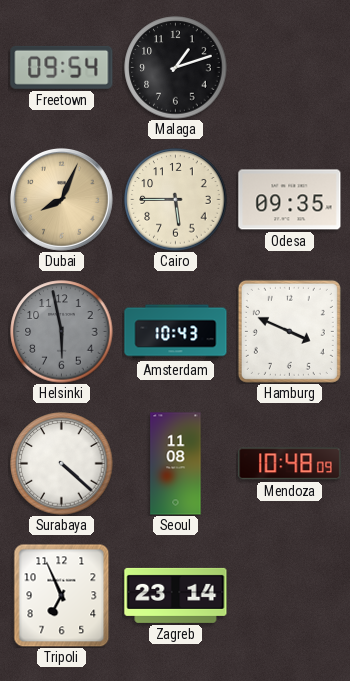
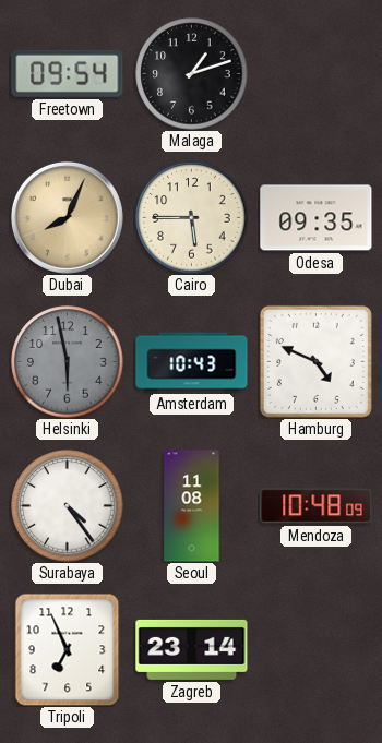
Hamburg: 3:49 -> 4:49
Surabaya: 4:22 -> 4:24
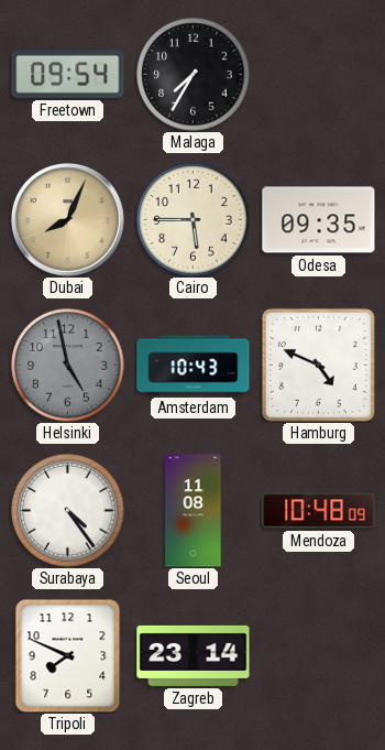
Malaga: 1:12 -> 7:35
Helsinki: 5:58 -> 4:58
Tripoli: 6:56 -> 7:49
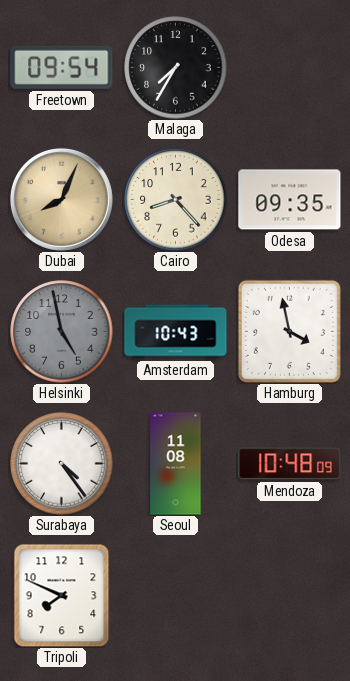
Cairo: 5:45 -> 8:23
Hamburg: 4:49 -> 3:58
Zagreb: 23:14 -> none
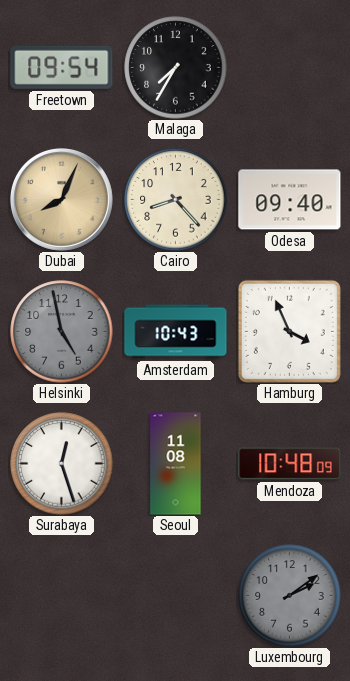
Odesa: 09:35 -> 09:40
Hamburg: 3:58 -> 3:56
Surabaya: 4:24 -> 12:27
Tripoli: 7:49 -> none
Luxembourg: none -> 2:09
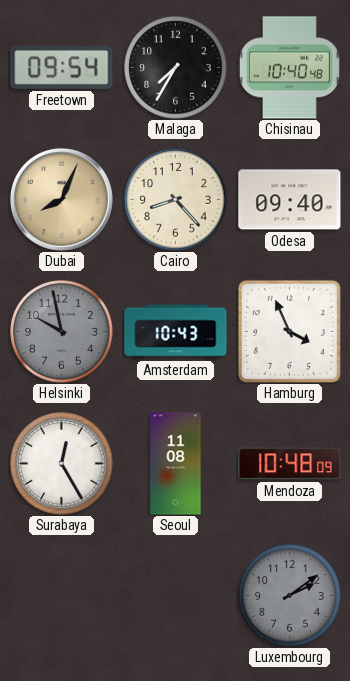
Chisinau: none -> 10:40
Helsinki: 4:58 -> 9:58
Surabaya: 12:27 -> 12:25
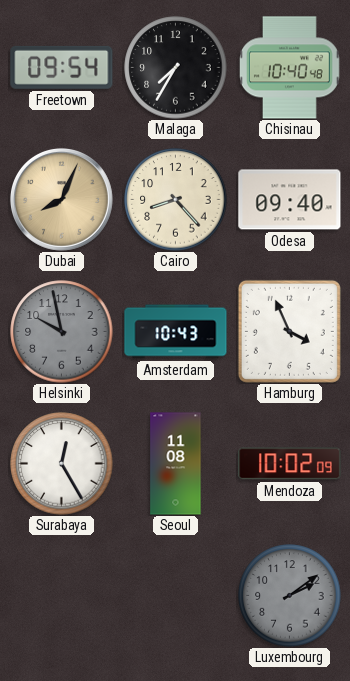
Mendoza: 10:48 -> 10:02
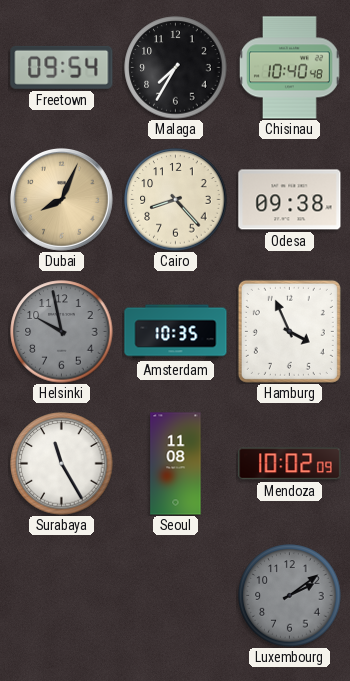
Odesa: 09:40 -> 09:38
Amsterdam: 10:43 -> 10:35
Surabaya: 12:25 -> 11:25
